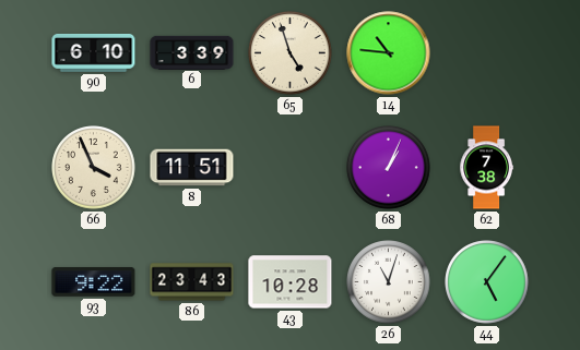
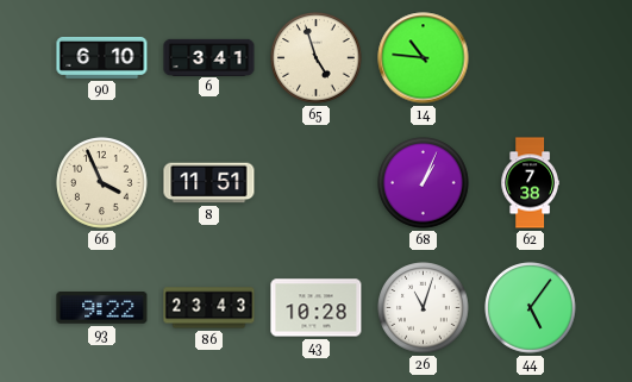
6: 3:39 -> 3:41
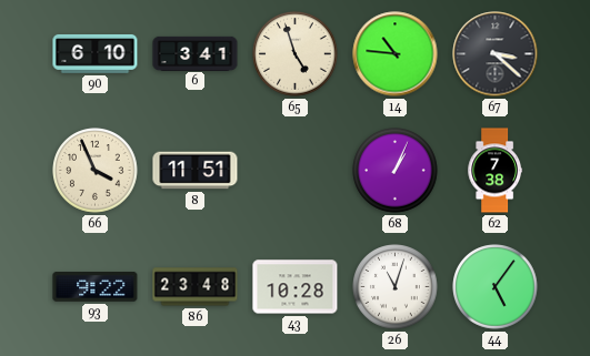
67: none -> 3:22
86: 23:43 -> 23:48
